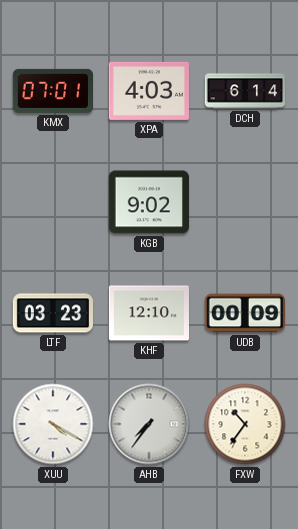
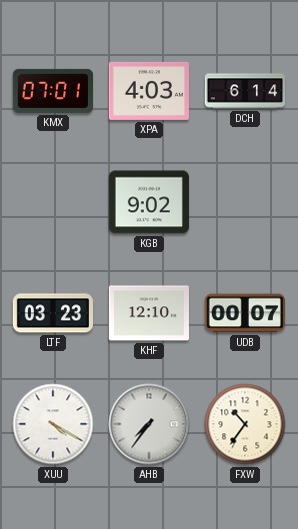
UDB: 00:09 -> 00:07
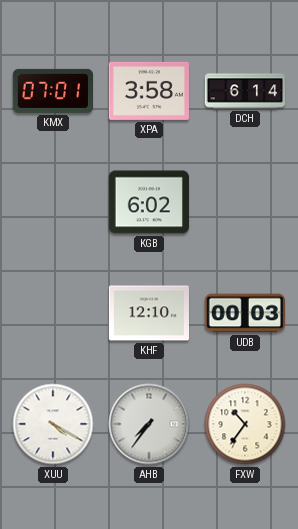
XPA: 4:03 -> 3:58
KGB: 9:02 -> 6:02
LTF: 03:23 -> none
UDB: 00:07 -> 00:03
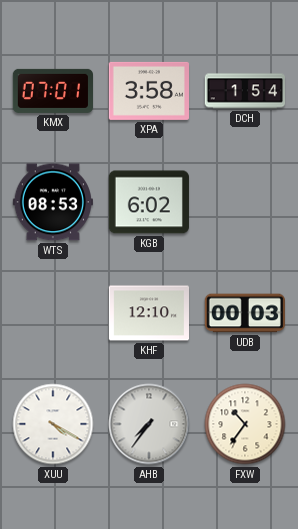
DCH: 6:14 -> 1:54
WTS: none -> 08:53
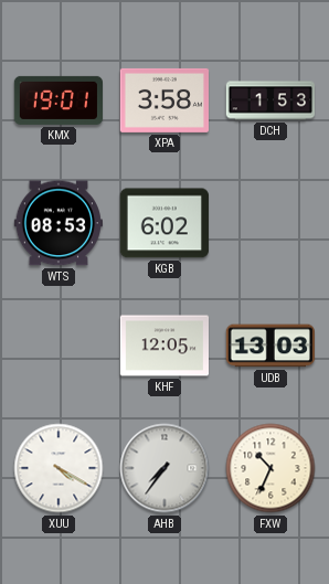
KMX: 07:01 -> 19:01
DCH: 1:54 -> 1:53
KHF: 12:10 -> 12:05
UDB: 00:03 -> 13:03
FXW: 10:36 -> 10:34
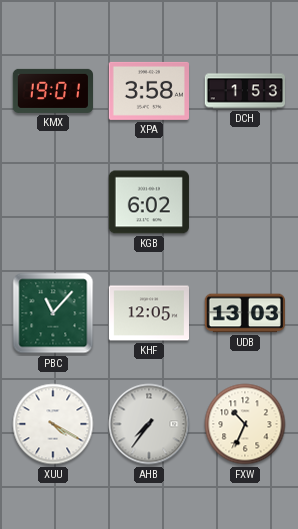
WTS: 08:53 -> none
PBC: none -> 11:07
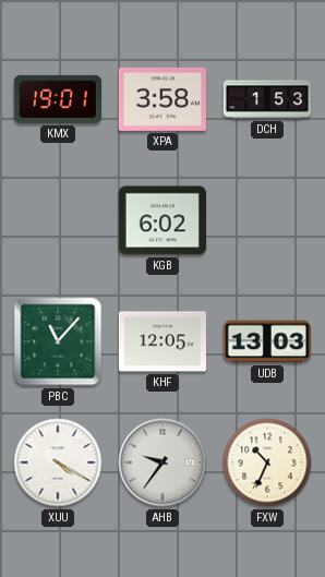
AHB: 7:36 -> 9:36
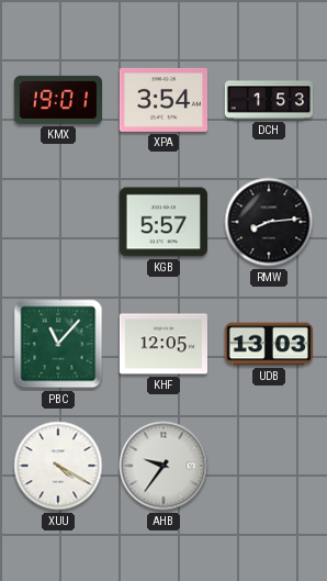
XPA: 3:58 -> 3:54
KGB: 6:02 -> 5:57
RMW: none -> 8:14
FXW: 10:34 -> none
